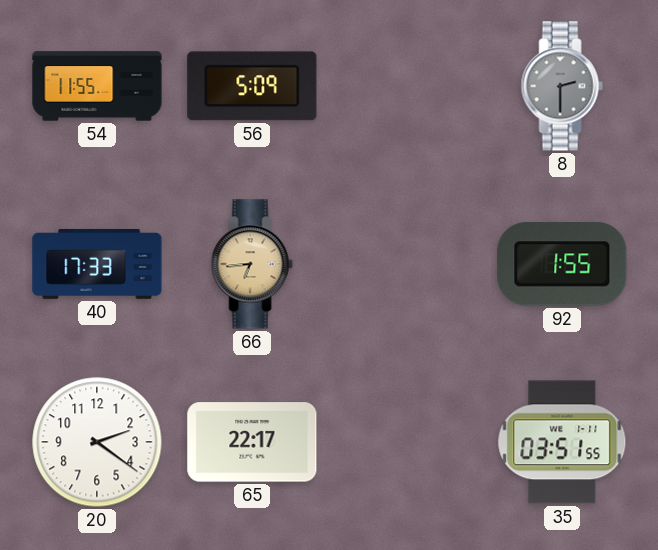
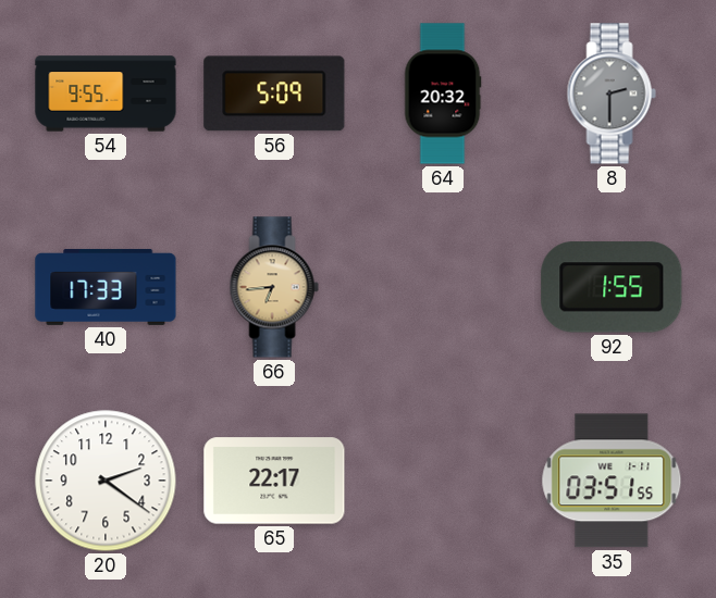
54: 11:55 -> 9:55
64: none -> 20:32
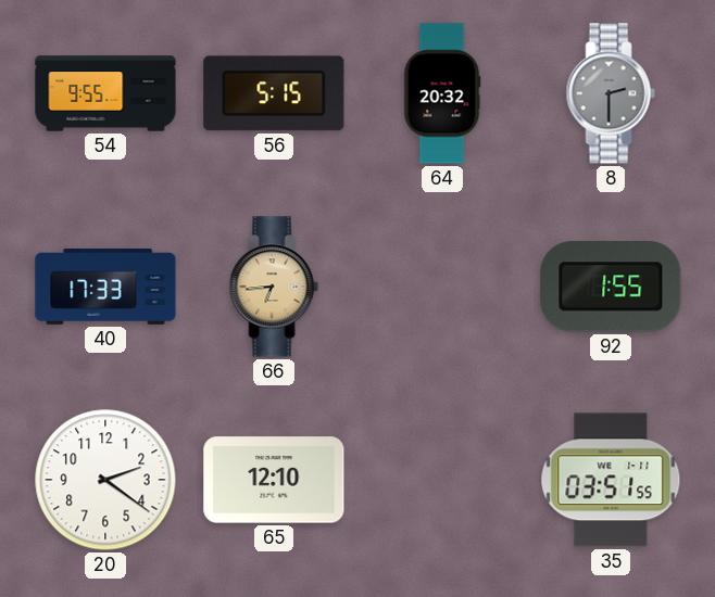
56: 5:09 -> 5:15
65: 22:17 -> 12:10
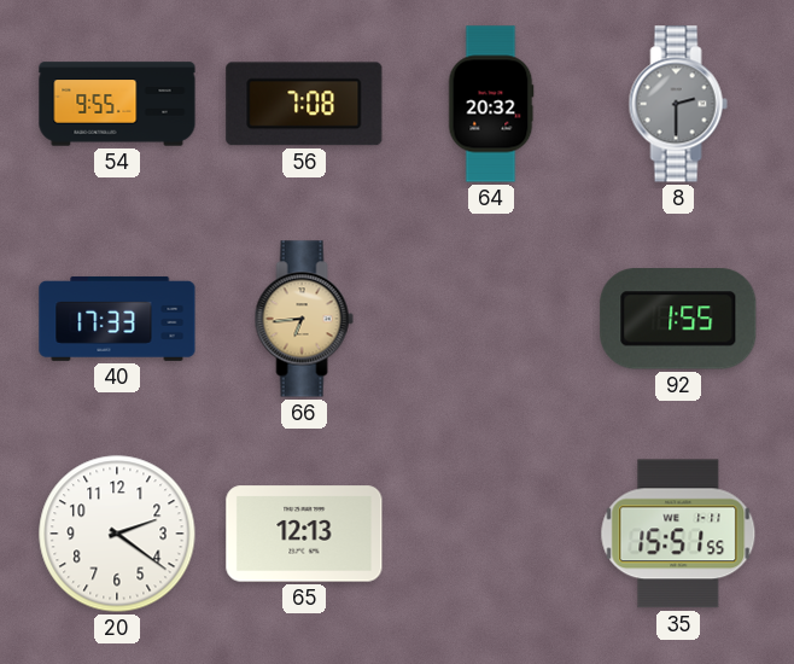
56: 5:15 -> 7:08
65: 12:10 -> 12:13
35: 03:51 -> 15:51
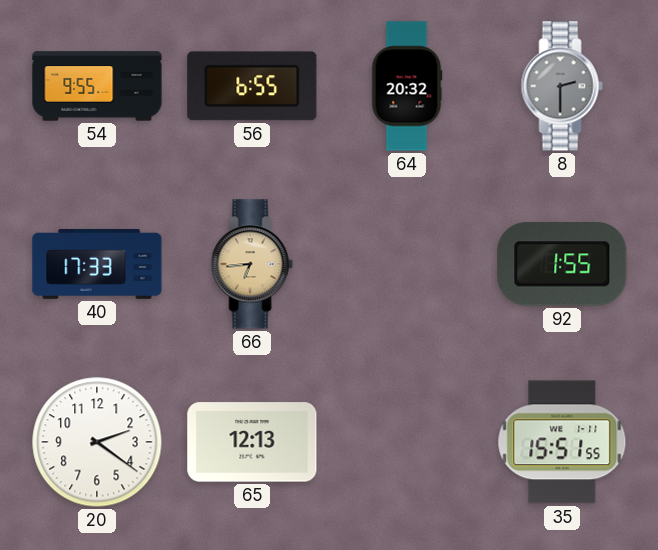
56: 7:08 -> 6:55
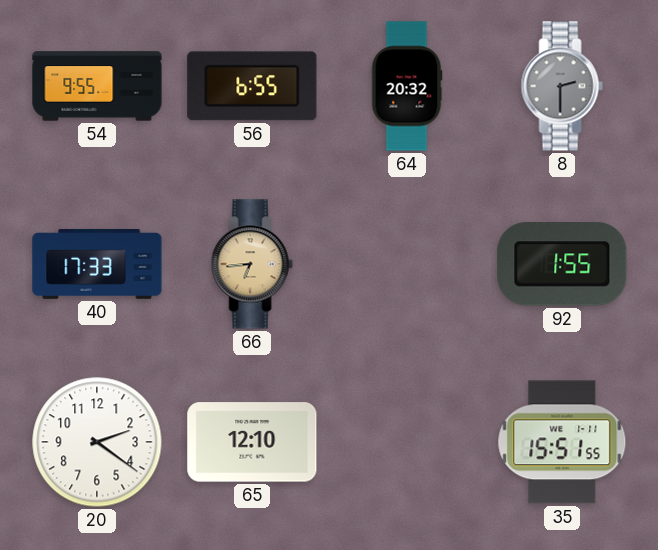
65: 12:13 -> 12:10
